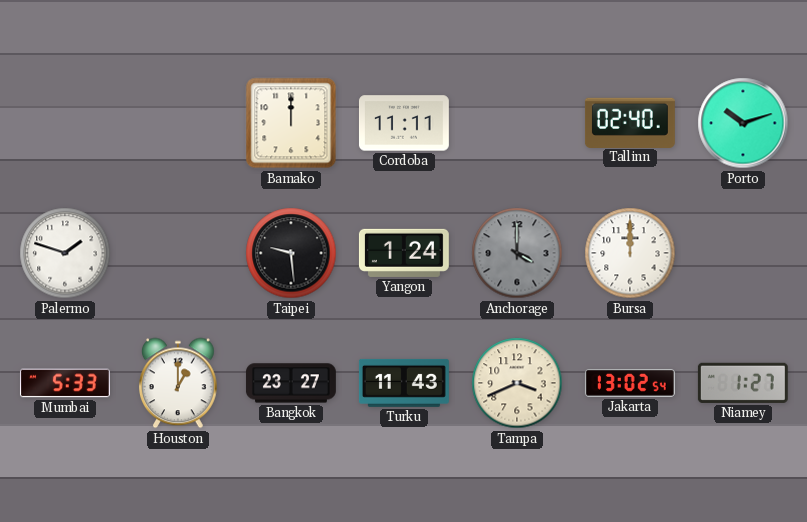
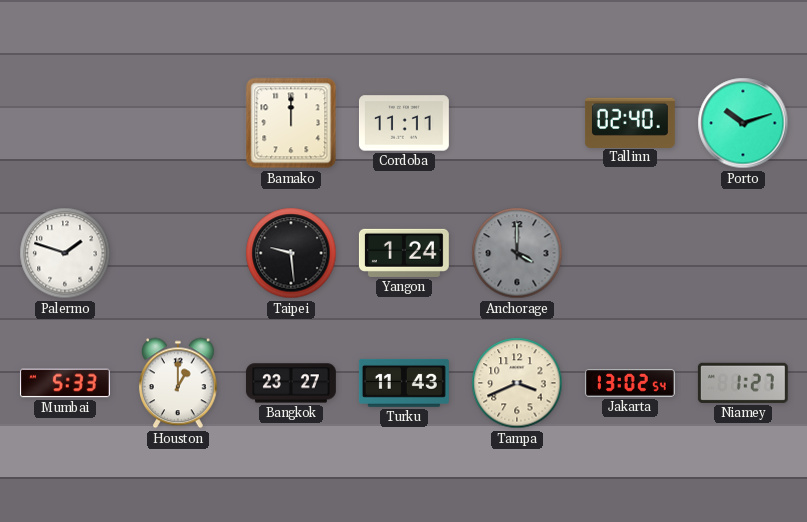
Bursa: 12:00 -> none
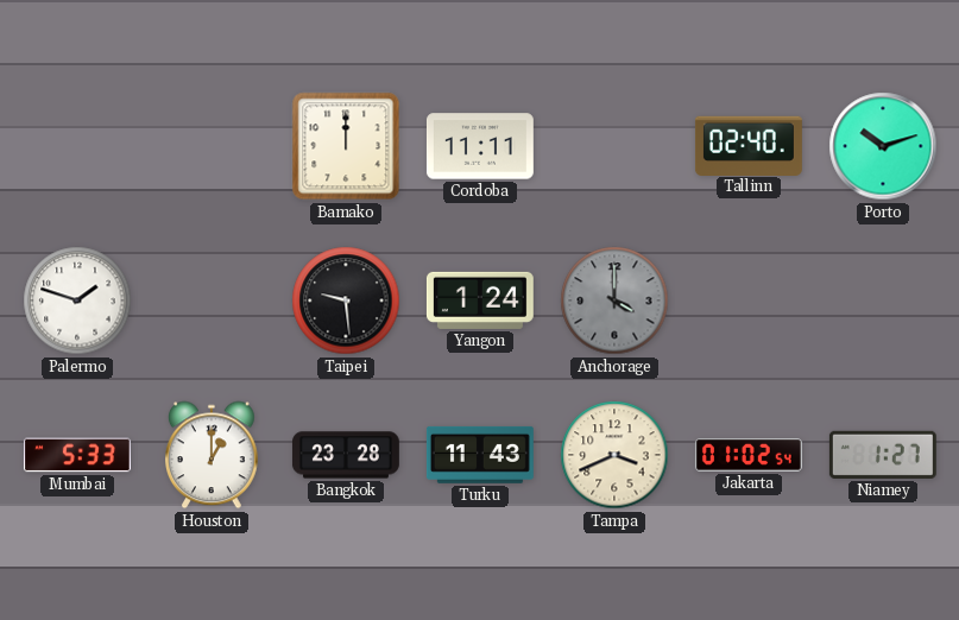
Bangkok: 23:27 -> 23:28
Jakarta: 13:02 -> 01:02
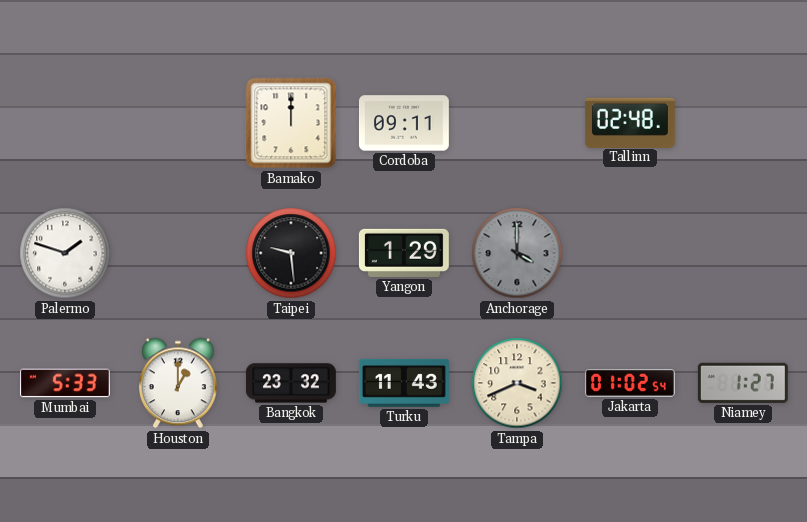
Cordoba: 11:11 -> 09:11
Tallinn: 02:40 -> 02:48
Porto: 10:12 -> none
Yangon: 1:24 -> 1:29
Bangkok: 23:28 -> 23:32
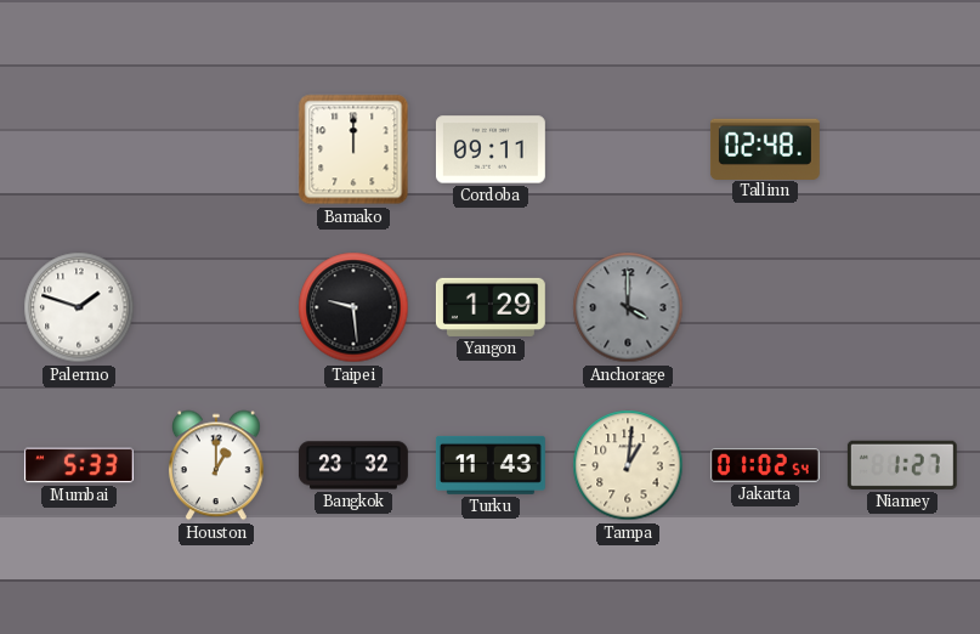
Tampa: 3:41 -> 1:01
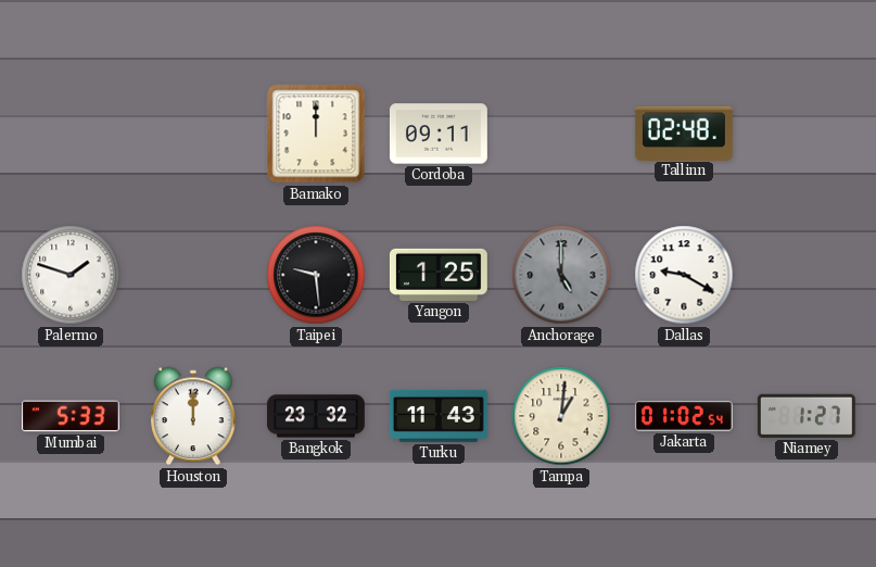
Yangon: 1:29 -> 1:25
Anchorage: 4:00 -> 5:00
Dallas: none -> 9:20
Houston: 1:00 -> 12:00
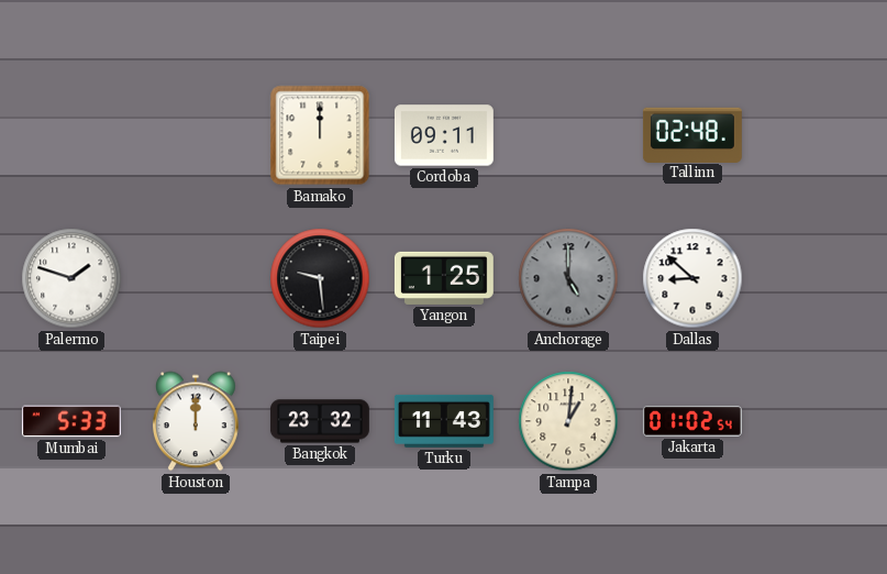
Dallas: 9:20 -> 8:52
Niamey: 1:27 -> none
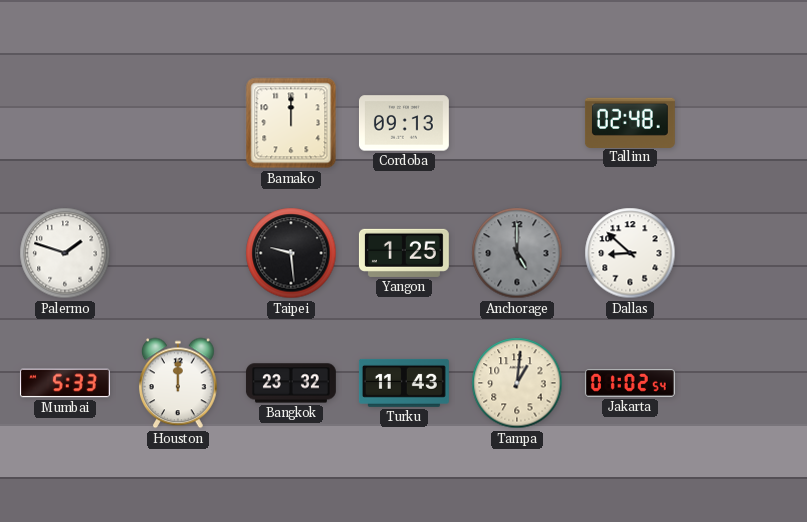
Cordoba: 09:11 -> 09:13
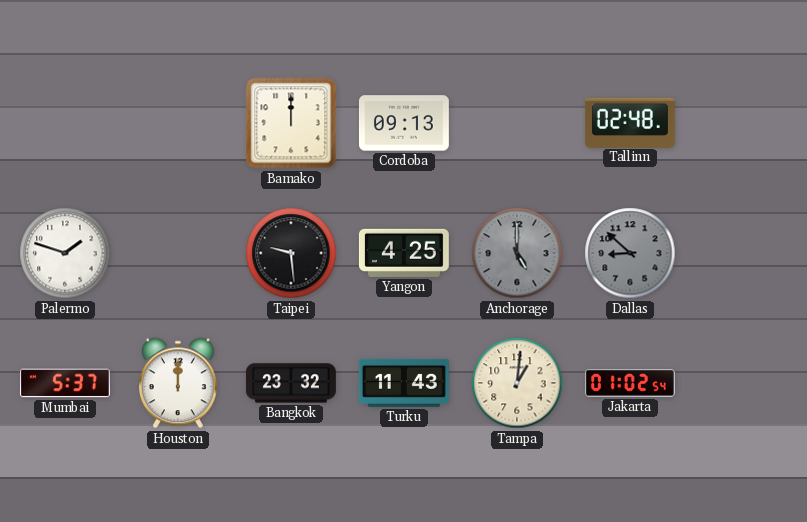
Yangon: 1:25 -> 4:25
Dallas dial: white -> grey
Mumbai: 5:33 -> 5:37
